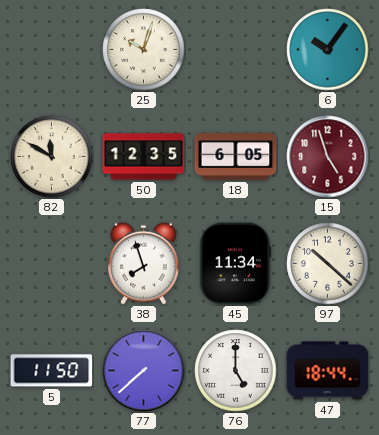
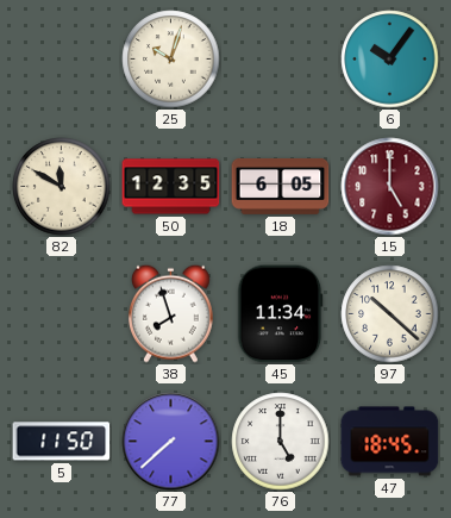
15: 4:57 -> 5:00
47: 18:44 -> 18:45
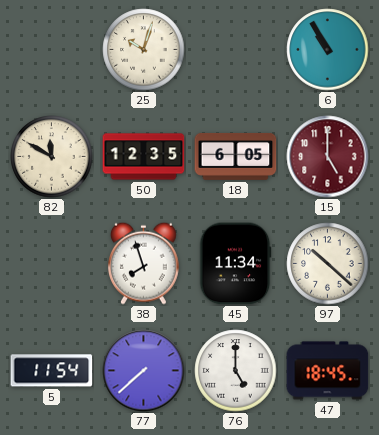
6: 10:06 -> 10:55
5: 11:50 -> 11:54
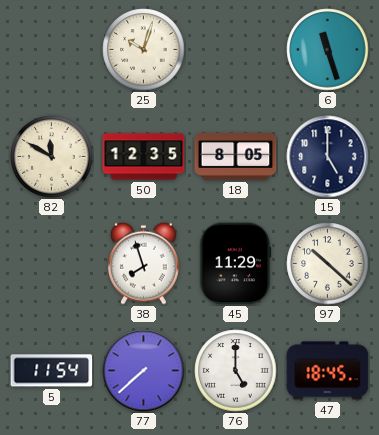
6: 10:55 -> 11:27
18: 6:05 -> 8:05
15 dial: burgundy -> navy
45: 11:34 -> 11:29
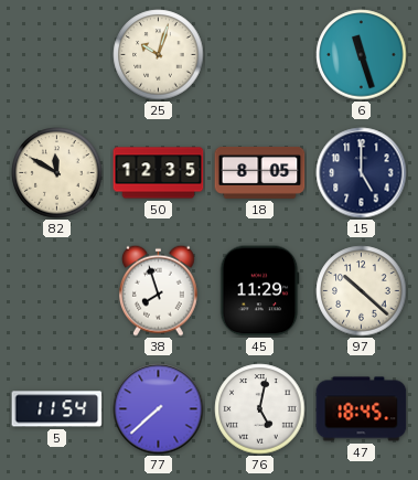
76: 5:00 -> 5:02
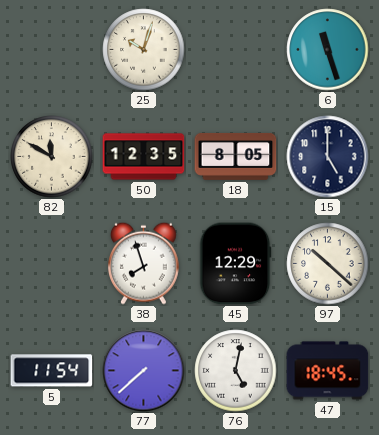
45: 11:29 -> 12:29
